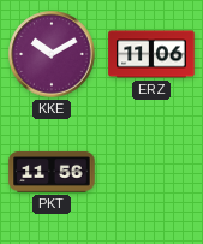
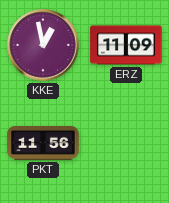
KKE: 10:10 -> 12:58
ERZ: 11:06 -> 11:09
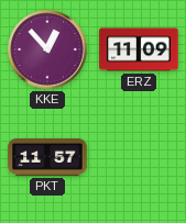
KKE: 12:58 -> 12:53
PKT: 11:56 -> 11:57
